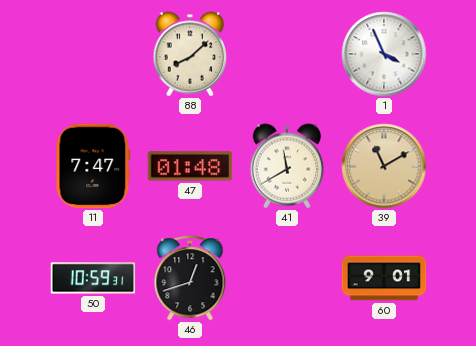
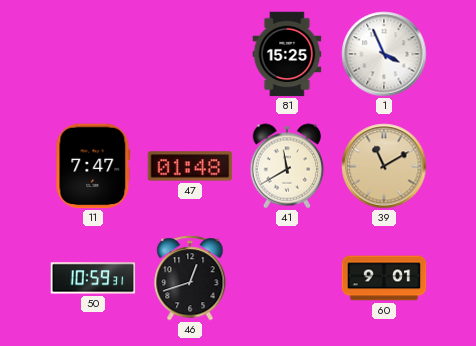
88: 8:08 -> none
81: none -> 15:25
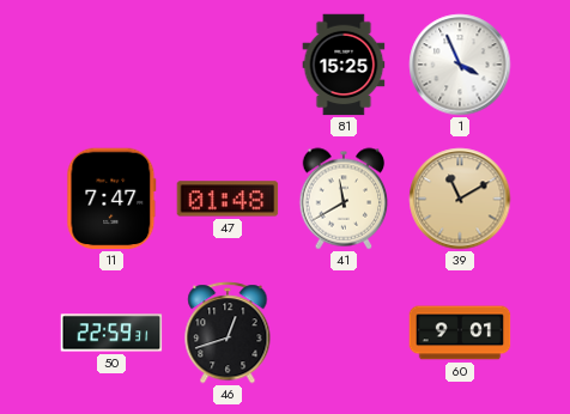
50: 10:59 -> 22:59
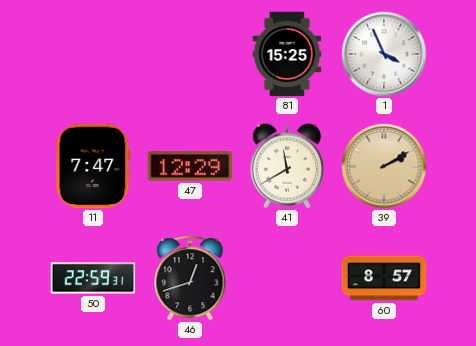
47: 01:48 -> 12:29
39: 11:10 -> 2:10
60: 9:01 -> 8:57
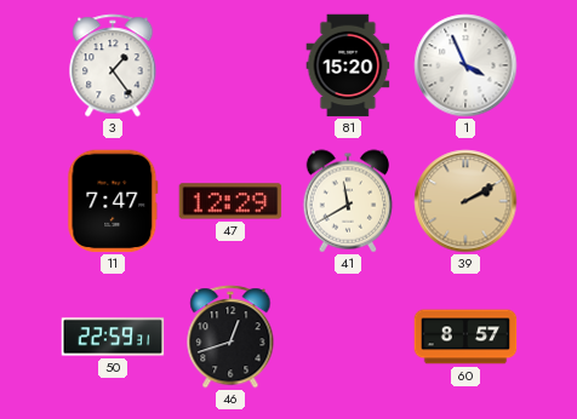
3: none -> 1:24
81: 15:25 -> 15:20
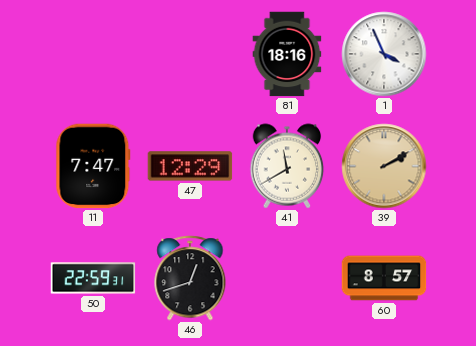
3: 1:24 -> none
81: 15:20 -> 18:16
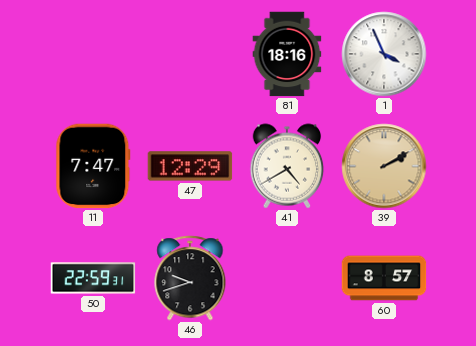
41: 11:40 -> 4:40
46: 12:42 -> 9:42
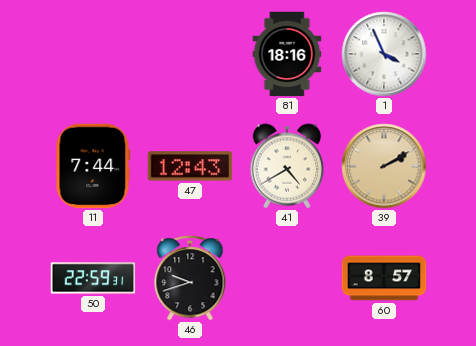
11: 7:47 -> 7:44
47: 12:29 -> 12:43
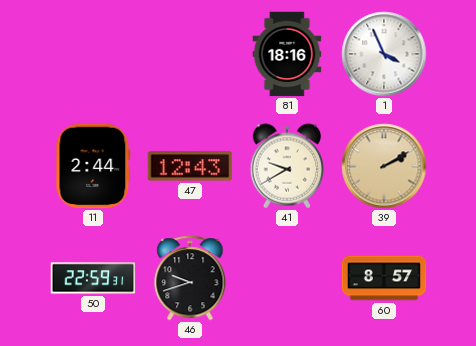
11: 7:44 -> 2:44
41: 4:40 -> 9:40
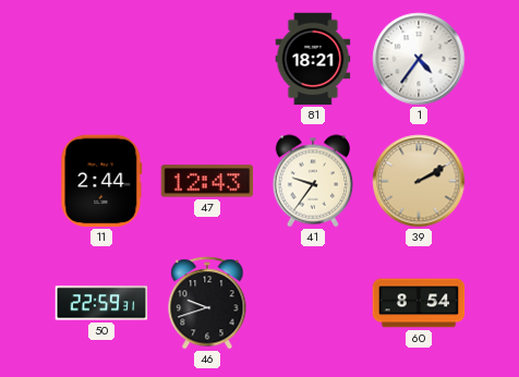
81: 18:16 -> 18:21
1: 3:56 -> 4:36
41: 9:40 -> 9:36
60: 8:57 -> 8:54
